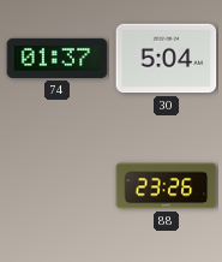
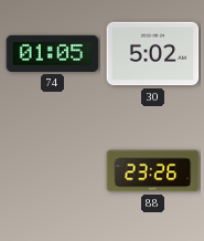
74: 01:37 -> 01:05
30: 5:04 -> 5:02
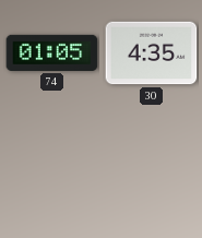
30: 5:02 -> 4:35
88: 23:26 -> none
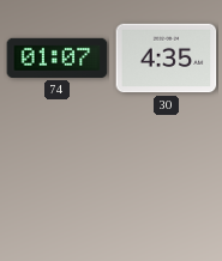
74: 01:05 -> 01:07
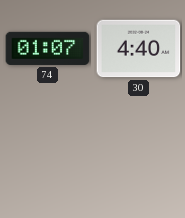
30: 4:35 -> 4:40
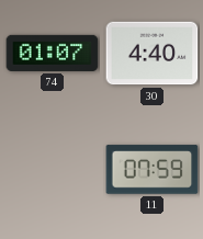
11: none -> 07:59
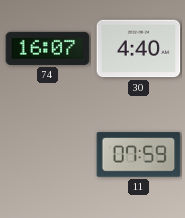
74: 01:07 -> 16:07
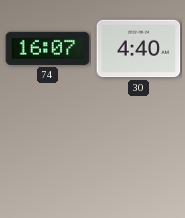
11: 07:59 -> none
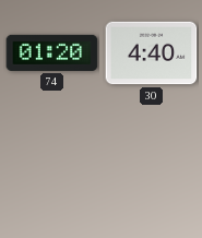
74: 16:07 -> 01:20
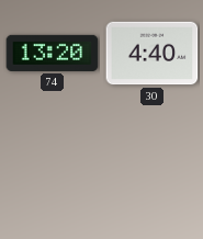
74: 01:20 -> 13:20
